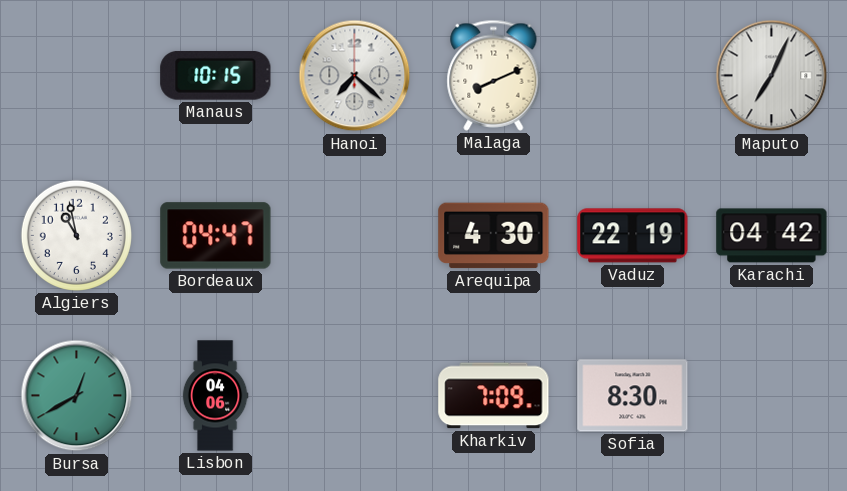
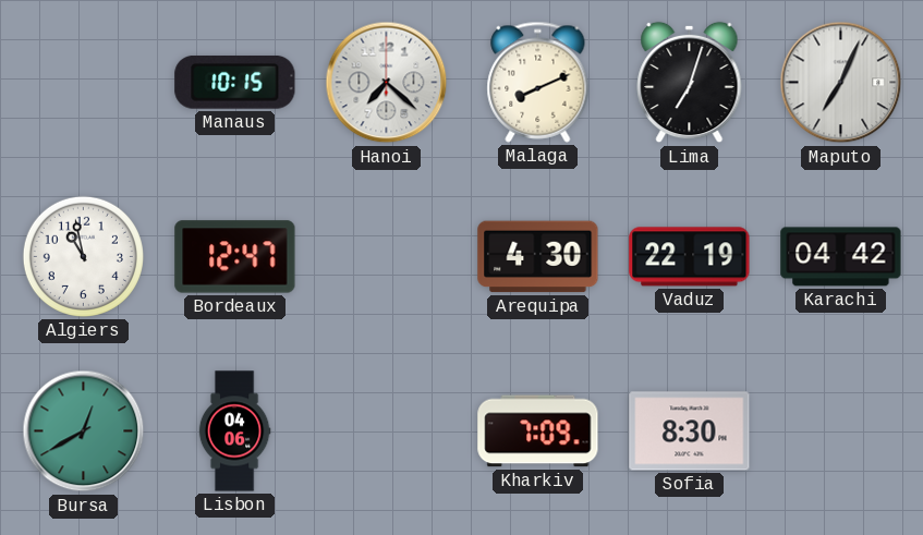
Lima: none -> 7:03
Bordeaux: 04:47 -> 12:47
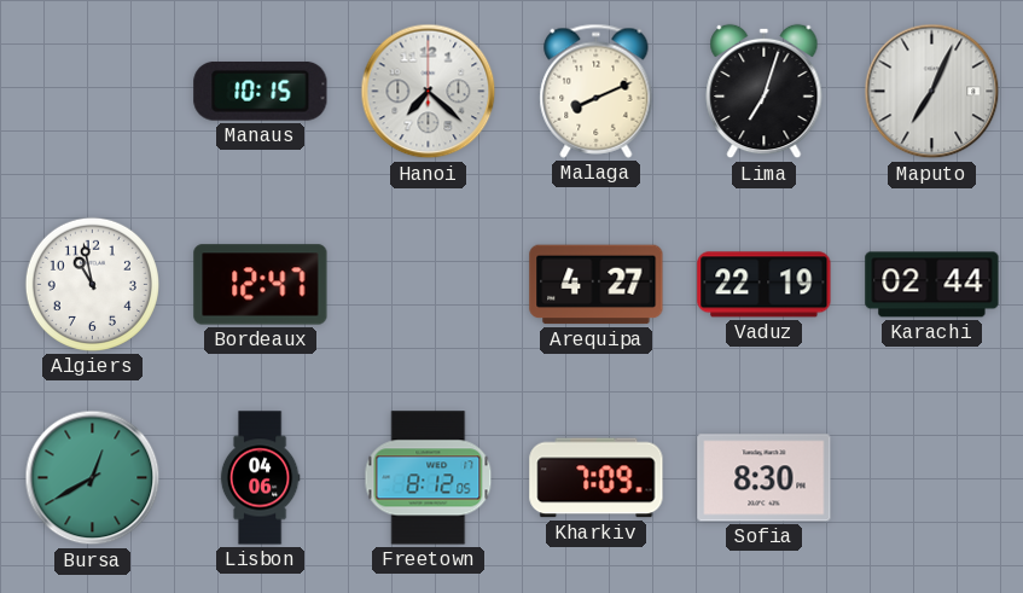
Arequipa: 4:30 -> 4:27
Karachi: 04:42 -> 02:44
Freetown: none -> 8:12
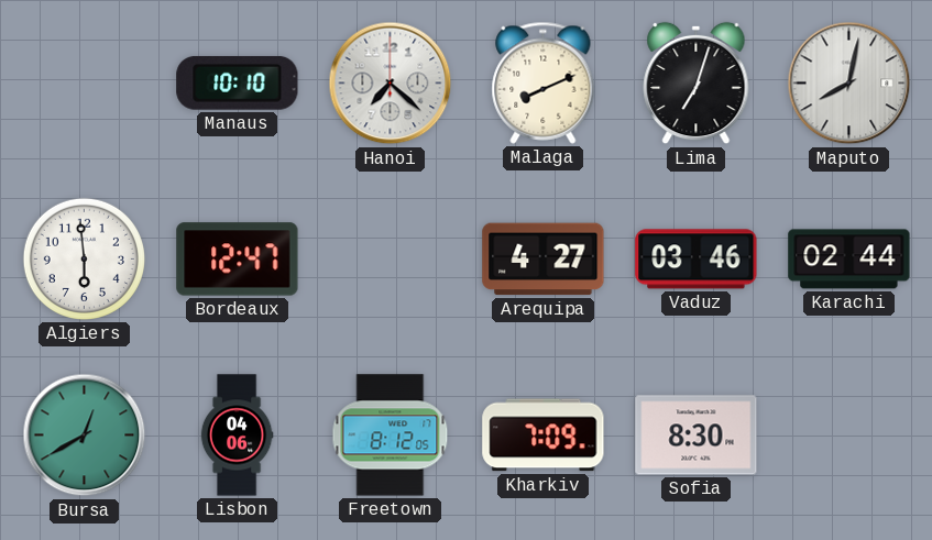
Manaus: 10:15 -> 10:10
Maputo: 7:04 -> 8:02
Algiers: 10:58 -> 5:59
Vaduz: 22:19 -> 03:46
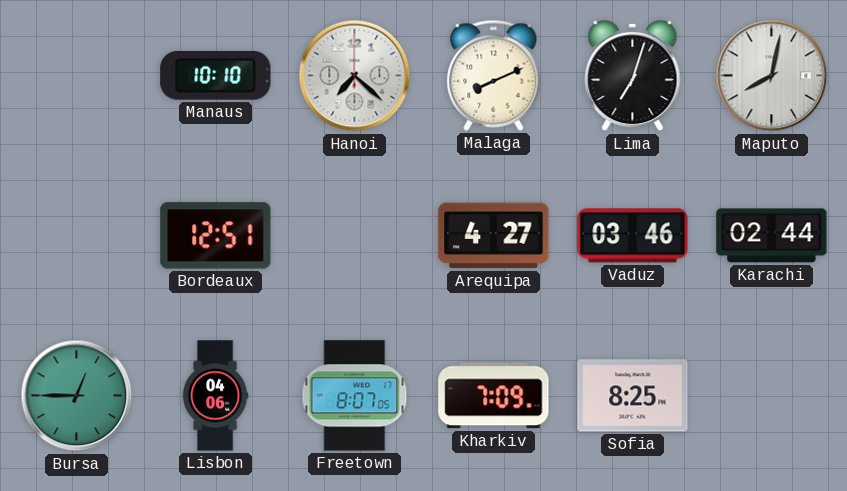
Algiers: 5:59 -> none
Bordeaux: 12:47 -> 12:51
Bursa: 12:40 -> 12:45
Freetown: 8:12 -> 8:07
Sofia: 8:30 -> 8:25
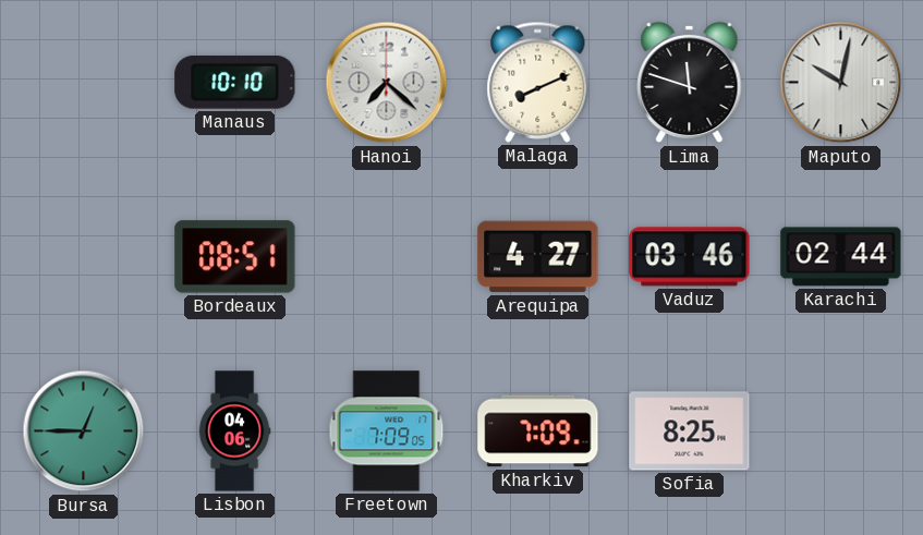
Lima: 7:03 -> 11:48
Maputo: 8:02 -> 10:02
Bordeaux: 12:51 -> 08:51
Freetown: 8:07 -> 7:09
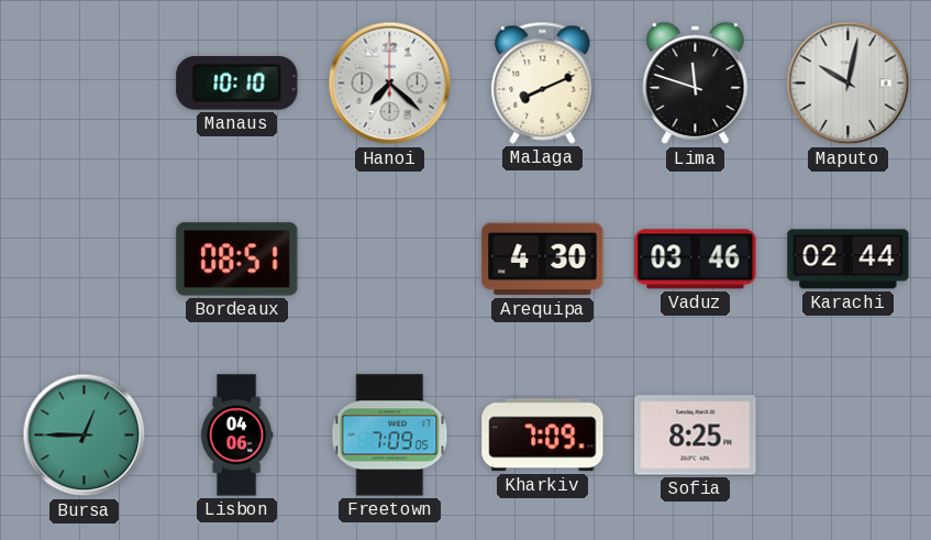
Arequipa: 4:27 -> 4:30
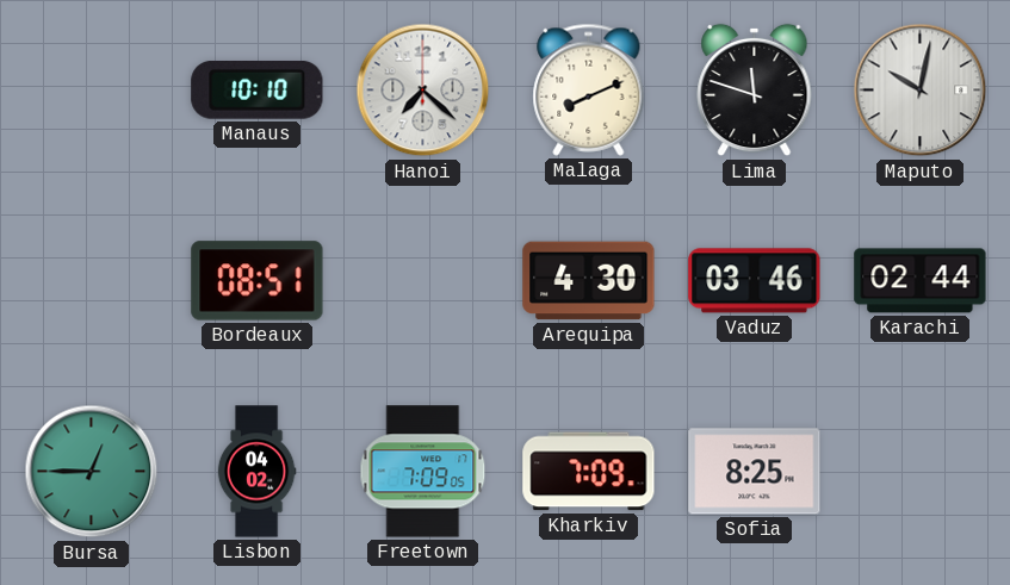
Lisbon: 04:06 -> 04:02
